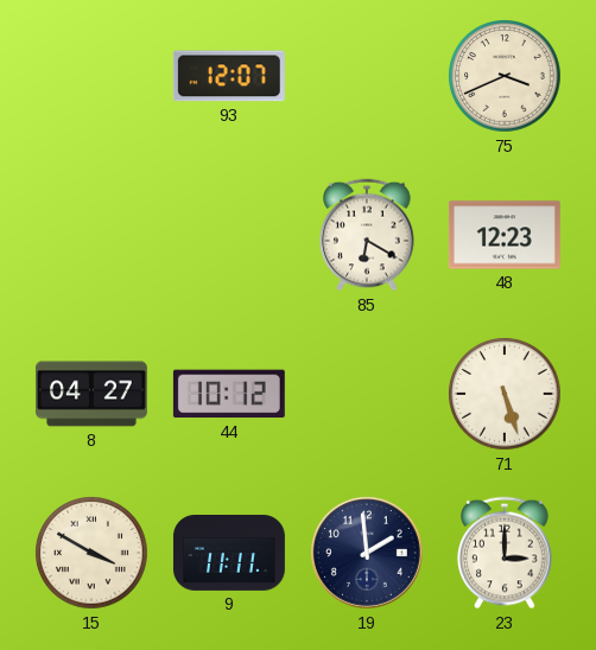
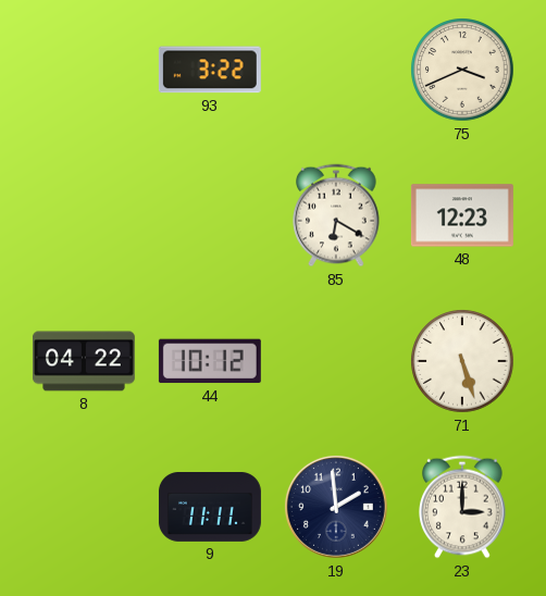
93: 12:07 -> 3:22
8: 04:27 -> 04:22
15: 3:50 -> none
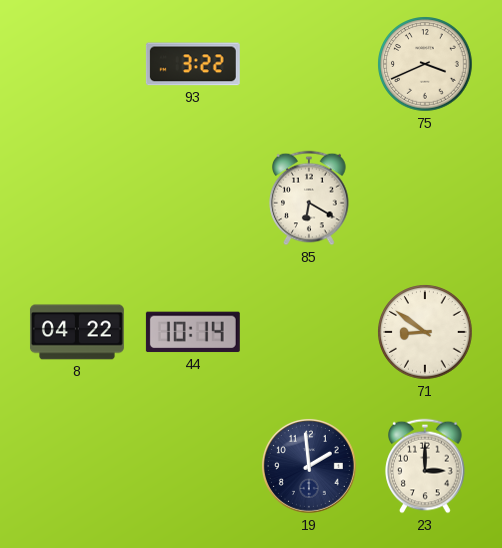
48: 12:23 -> none
44: 10:12 -> 10:14
71: 5:27 -> 8:51
9: 11:11 -> none
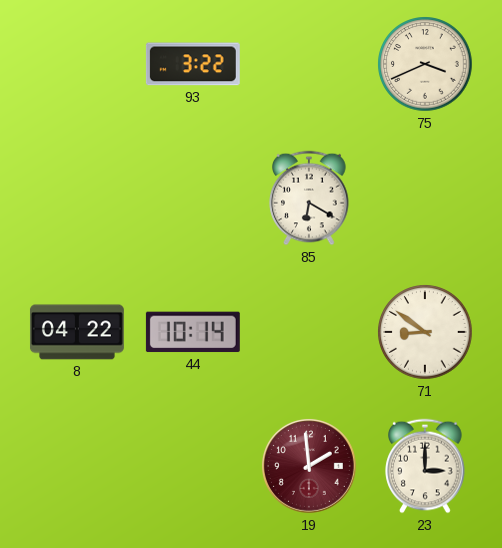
19 dial: navy -> burgundy
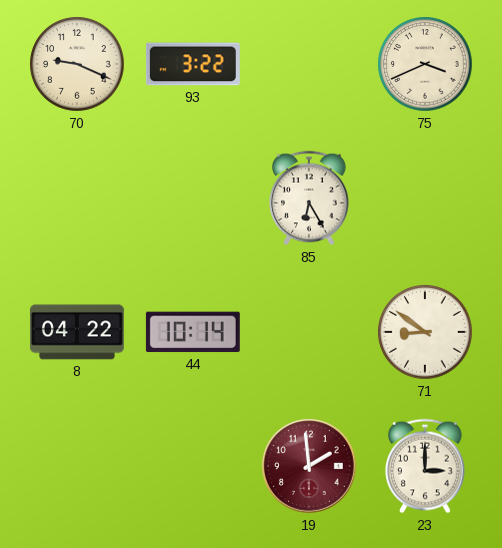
70: none -> 9:19
85: 6:20 -> 6:25
